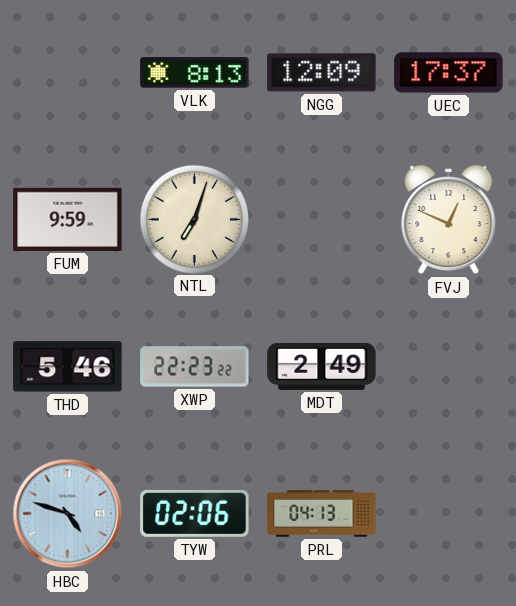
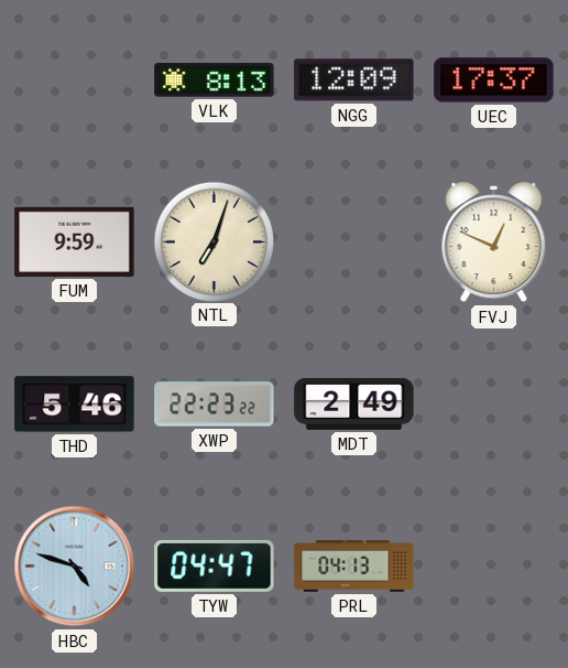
TYW: 02:06 -> 04:47
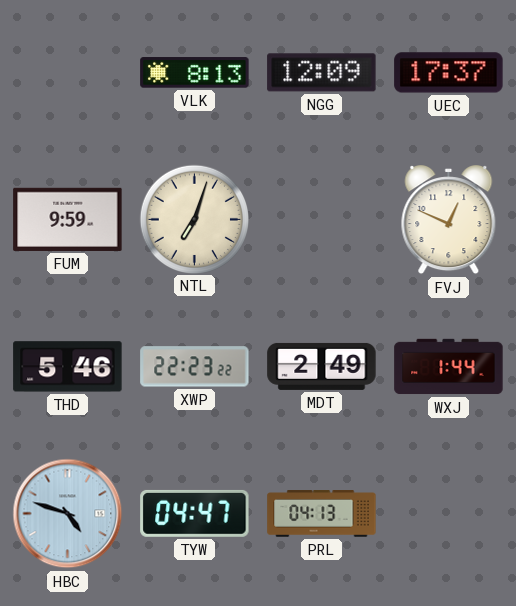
WXJ: none -> 1:44
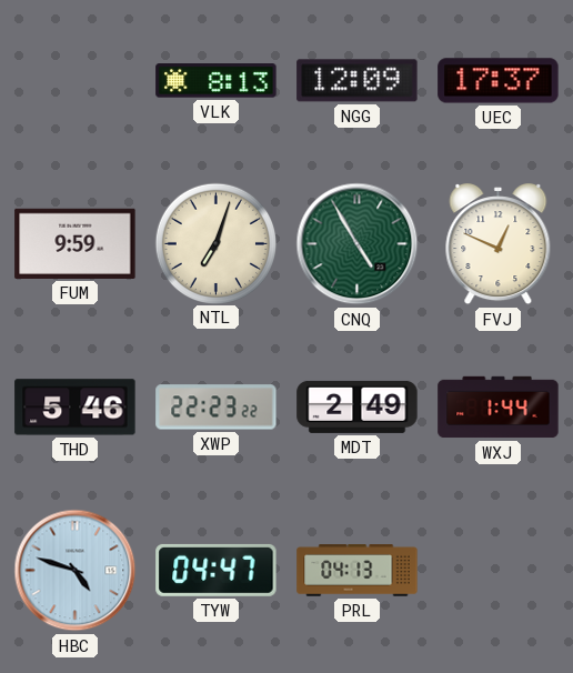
CNQ: none -> 4:55
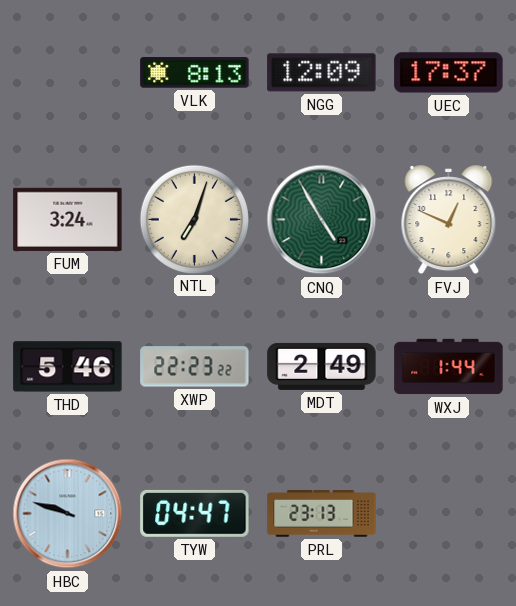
FUM: 9:59 -> 3:24
HBC: 4:48 -> 9:48
PRL: 04:13 -> 23:13
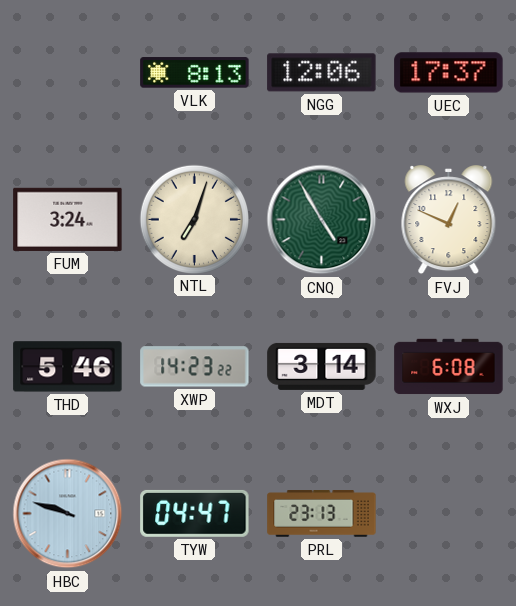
NGG: 12:09 -> 12:06
XWP: 22:23 -> 14:23
MDT: 2:49 -> 3:14
WXJ: 1:44 -> 6:08
